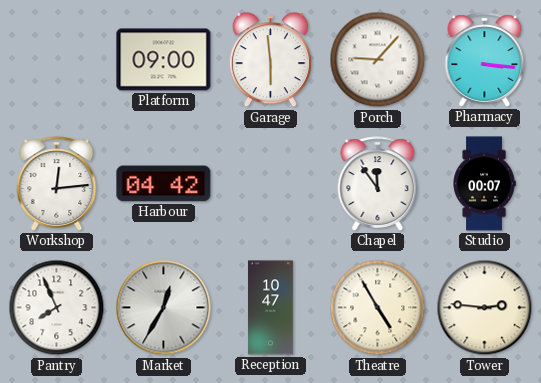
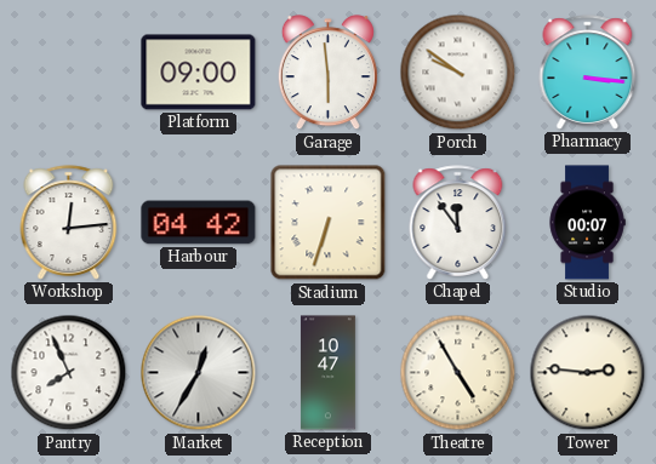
Porch: 9:07 -> 9:51
Stadium: none -> 6:33
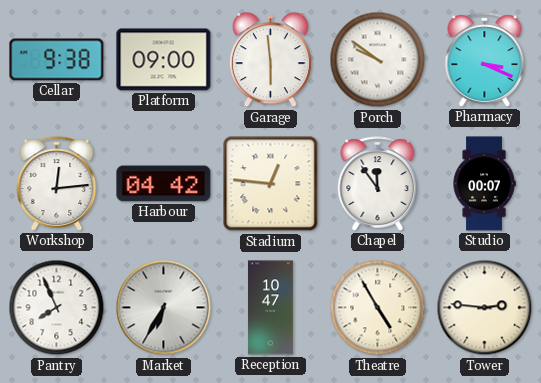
Cellar: none -> 9:38
Pharmacy: 3:16 -> 3:19
Stadium: 6:33 -> 12:46
Market: 12:35 -> 6:35
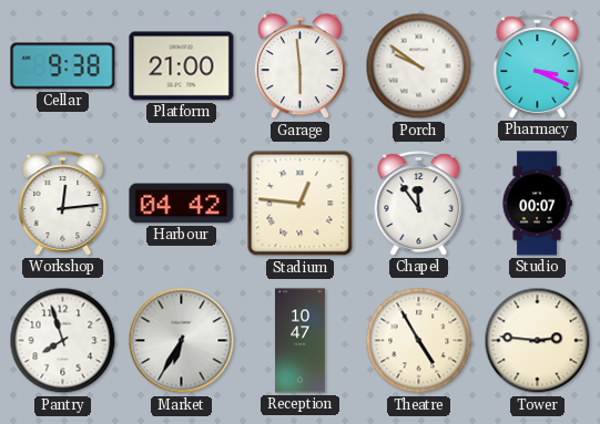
Platform: 09:00 -> 21:00
Pantry: 7:56 -> 7:57
